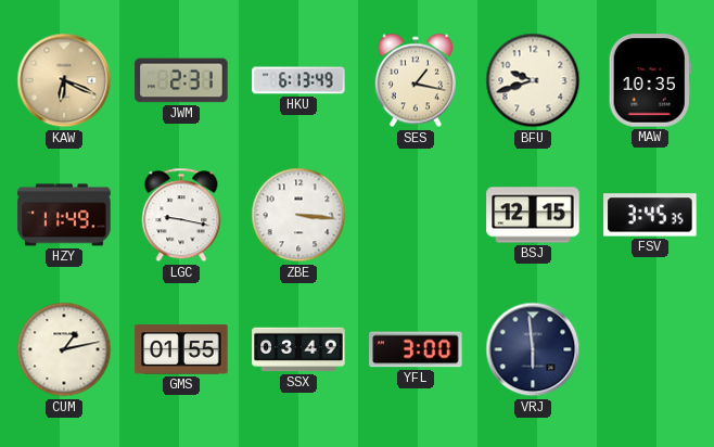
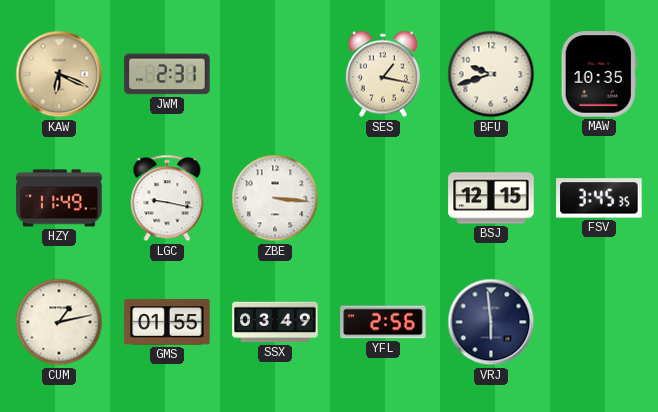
HKU: 6:13 -> none
YFL: 3:00 -> 2:56
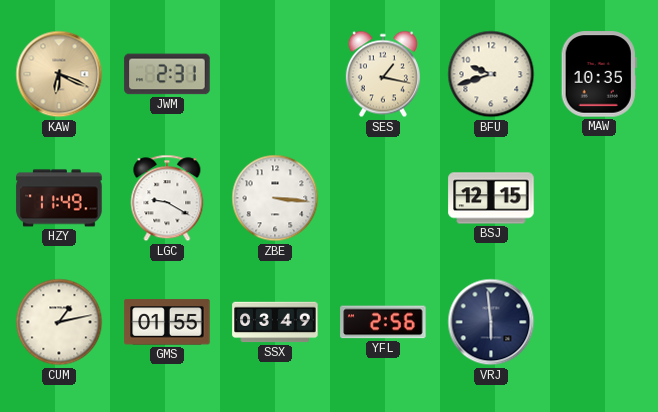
LGC: 9:17 -> 9:20
FSV: 3:45 -> none
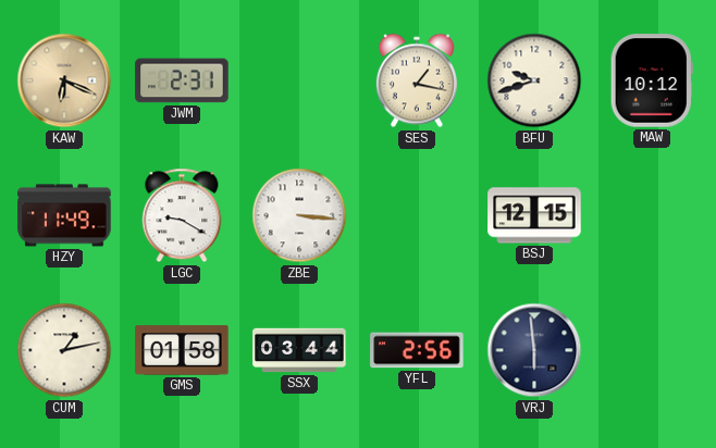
MAW: 10:35 -> 10:12
GMS: 01:55 -> 01:58
SSX: 03:49 -> 03:44
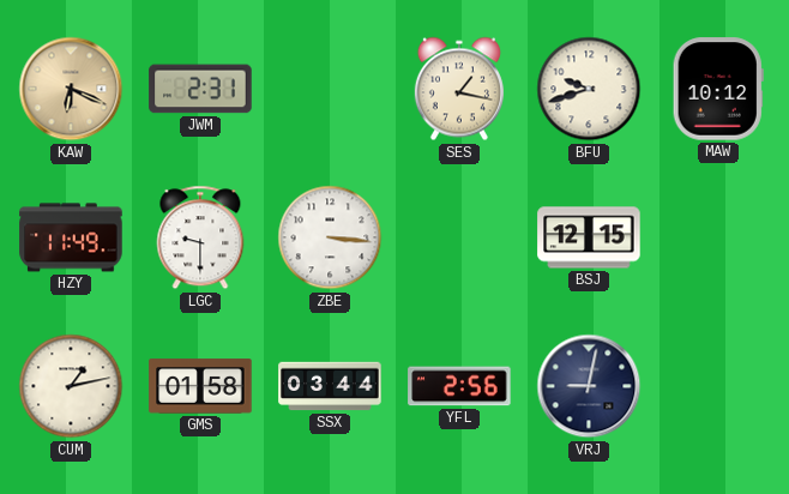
LGC: 9:20 -> 9:30
VRJ: 5:59 -> 9:02
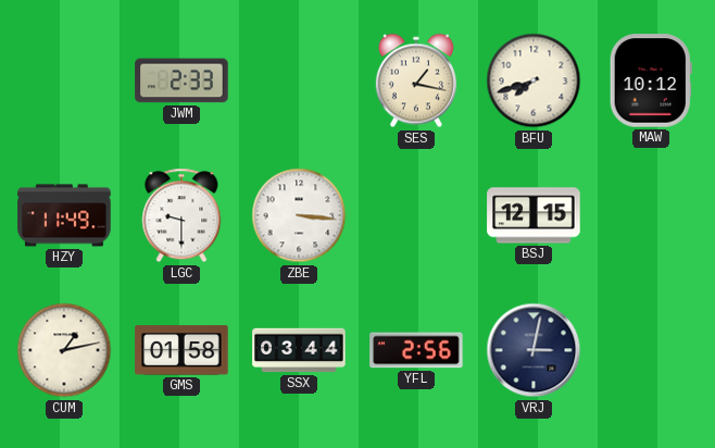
KAW: 6:19 -> none
JWM: 2:31 -> 2:33
BFU: 9:42 -> 7:42
VRJ: 9:02 -> 3:02
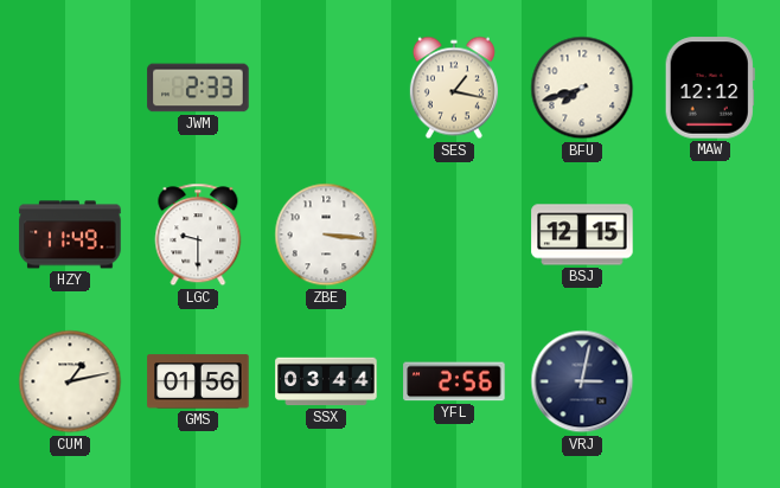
MAW: 10:12 -> 12:12
GMS: 01:58 -> 01:56
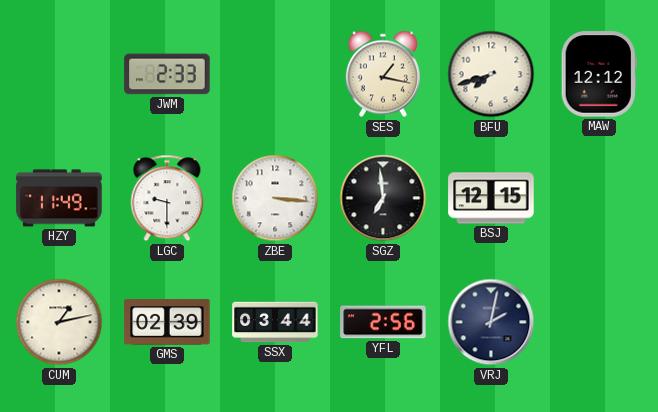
SGZ: none -> 6:59
GMS: 01:56 -> 02:39
VRJ: 3:02 -> 2:02
